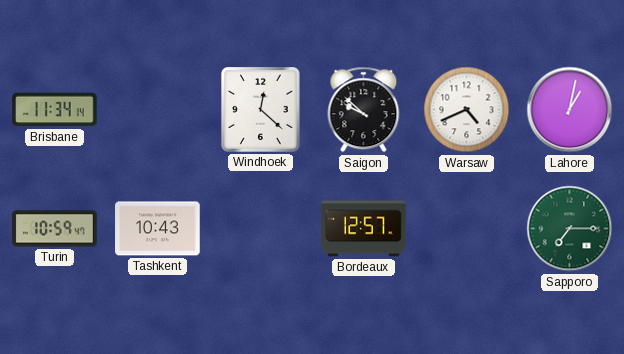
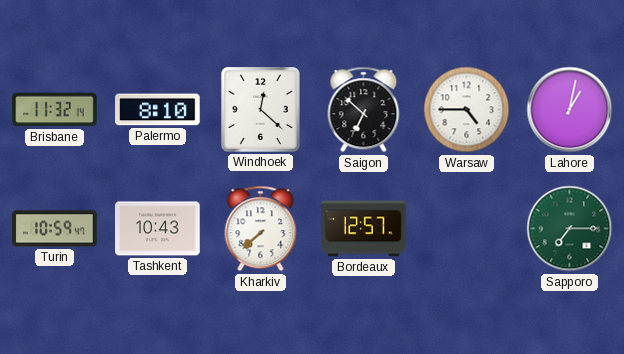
Brisbane: 11:34 -> 11:32
Palermo: none -> 8:10
Saigon: 9:52 -> 6:52
Warsaw: 4:41 -> 4:45
Kharkiv: none -> 7:38
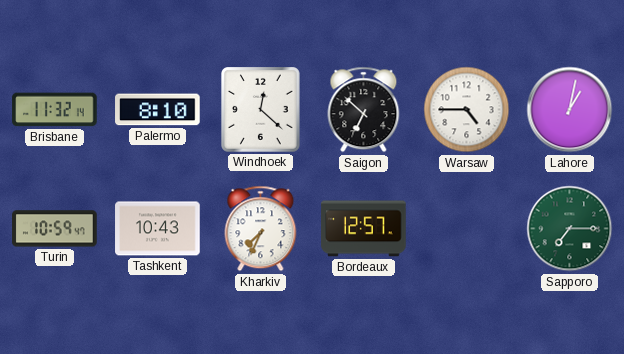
Kharkiv: 7:38 -> 7:34
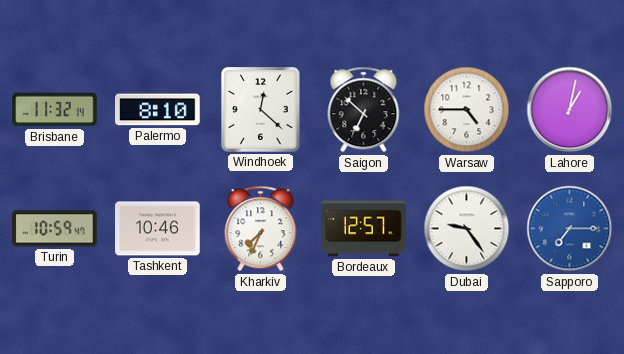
Tashkent: 10:43 -> 10:46
Dubai: none -> 9:24
Sapporo dial: green -> blue
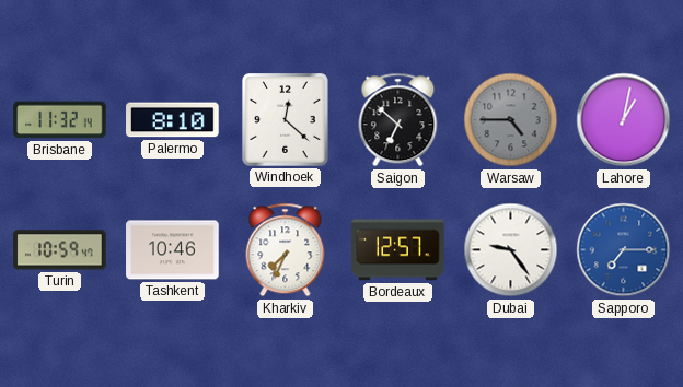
Warsaw dial: white -> grey
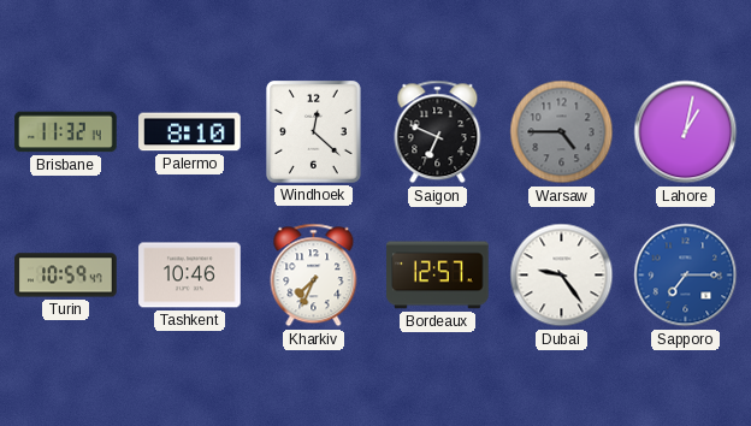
Saigon: 6:52 -> 6:49
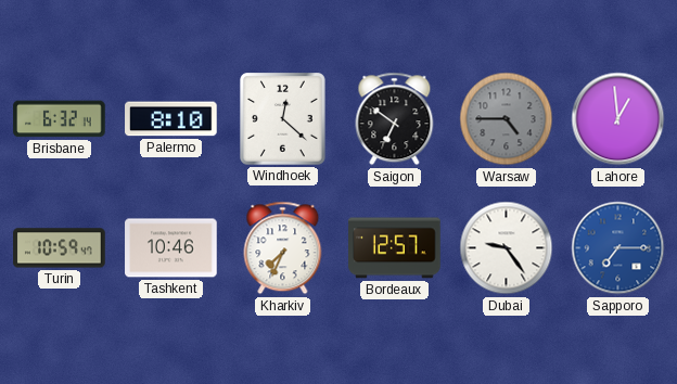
Brisbane: 11:32 -> 6:32
Saigon: 6:49 -> 6:51
Lahore: 1:02 -> 12:59
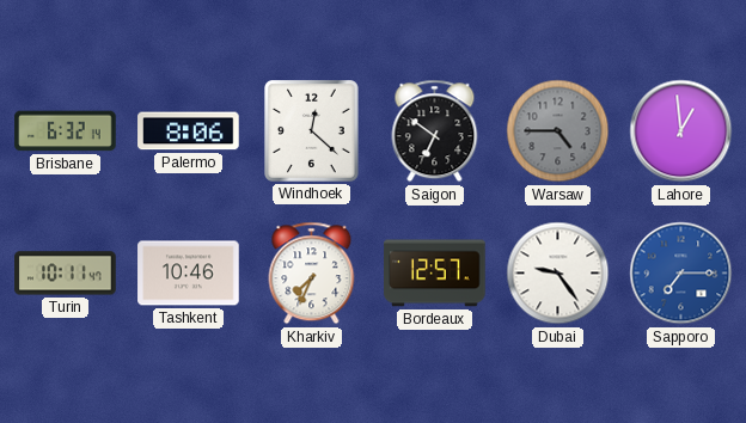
Palermo: 8:10 -> 8:06
Turin: 10:59 -> 10:11
